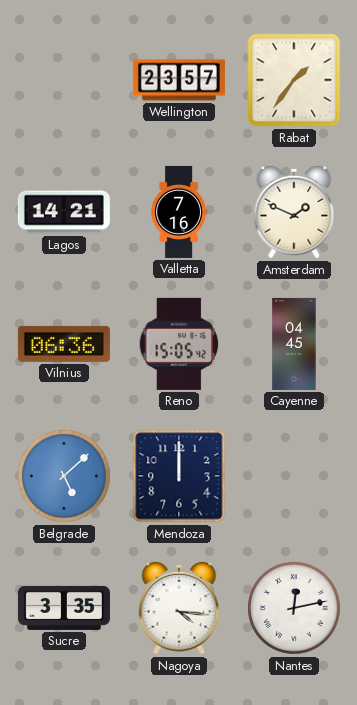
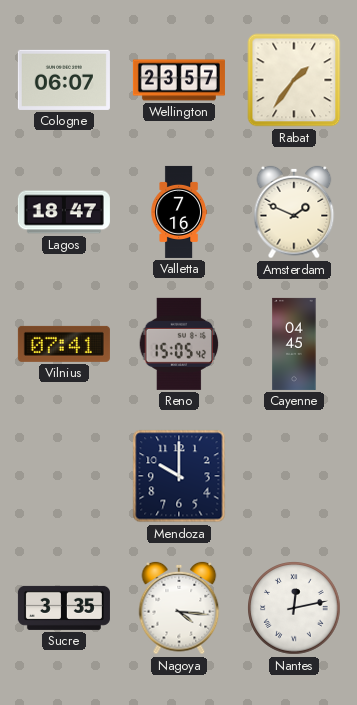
Cologne: none -> 06:07
Lagos: 14:21 -> 18:47
Vilnius: 06:36 -> 07:41
Belgrade: 5:08 -> none
Mendoza: 12:00 -> 10:00
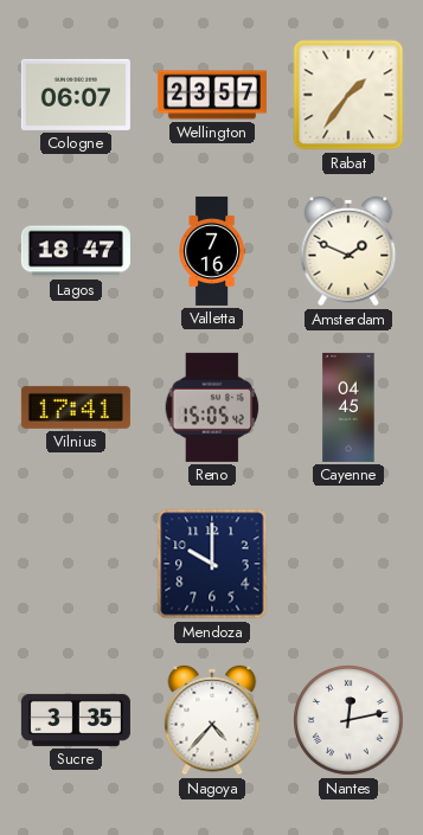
Vilnius: 07:41 -> 17:41
Nagoya: 4:16 -> 4:37
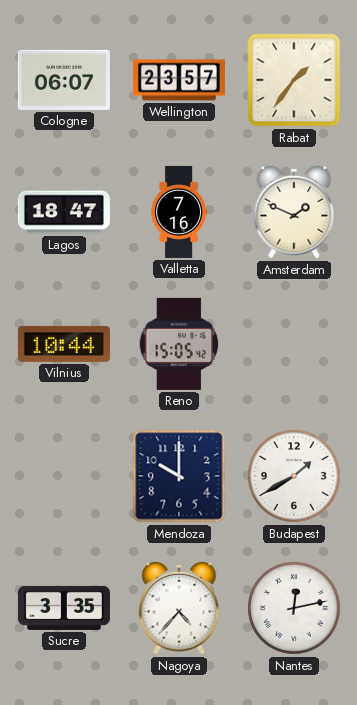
Vilnius: 17:41 -> 10:44
Cayenne: 04:45 -> none
Budapest: none -> 1:40
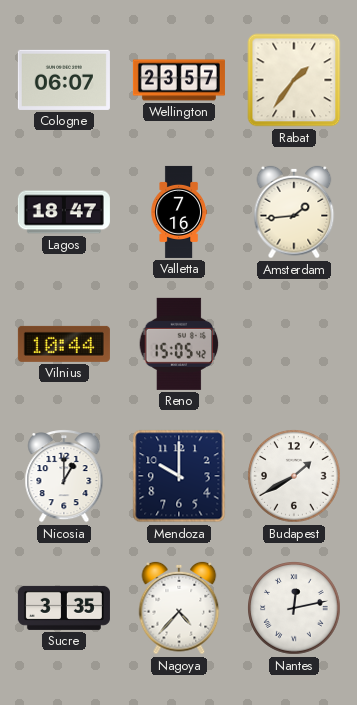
Amsterdam: 1:49 -> 1:44
Nicosia: none -> 1:00
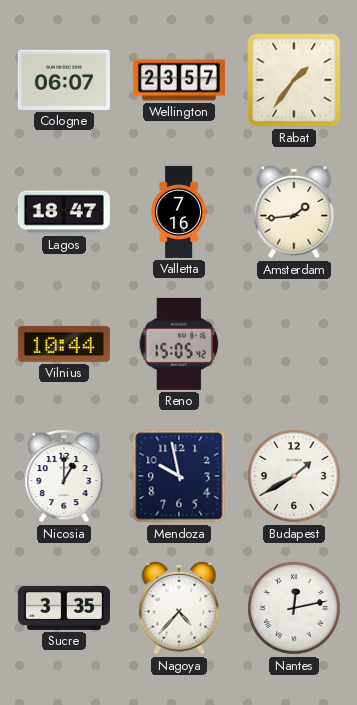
Mendoza: 10:00 -> 9:58
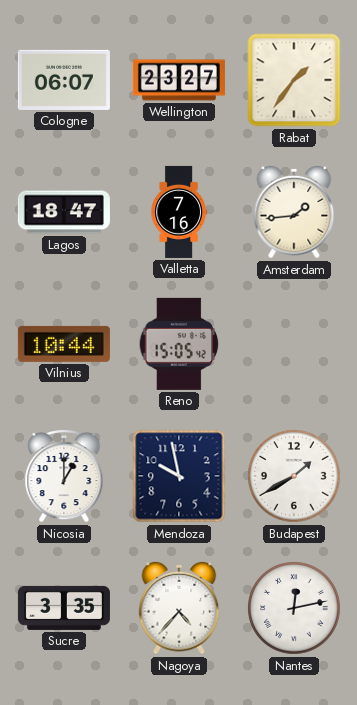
Wellington: 23:57 -> 23:27
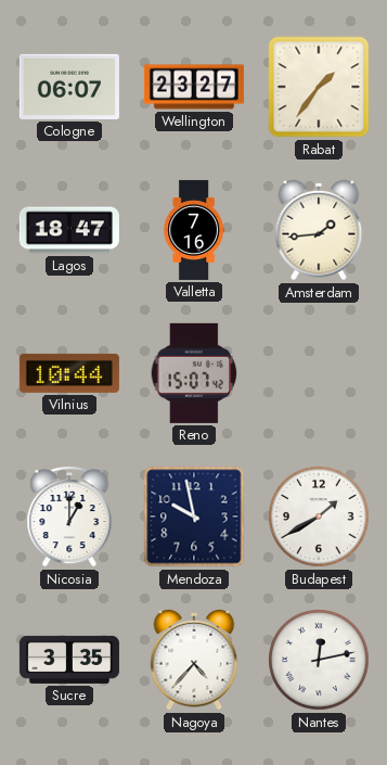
Reno: 15:05 -> 15:07
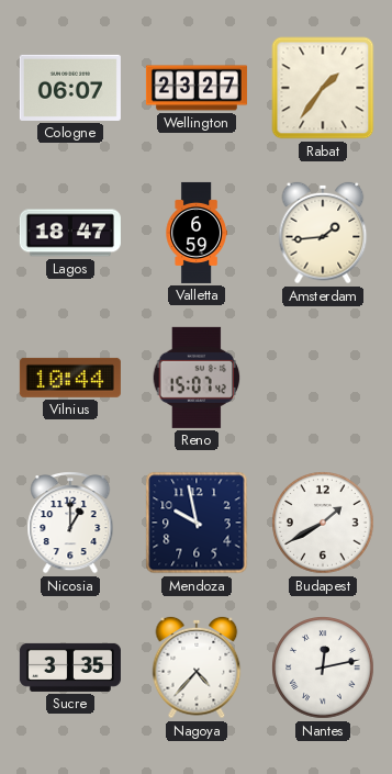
Valletta: 7:16 -> 6:59
